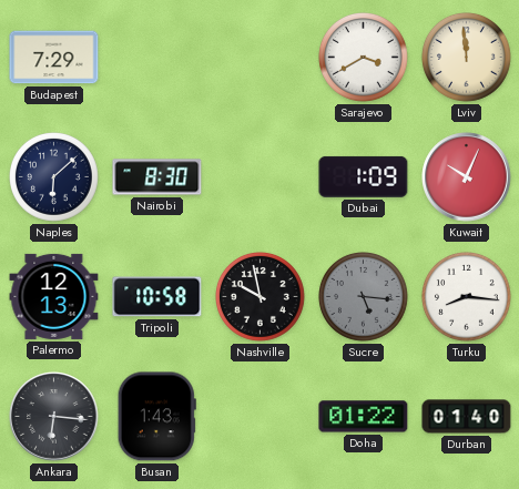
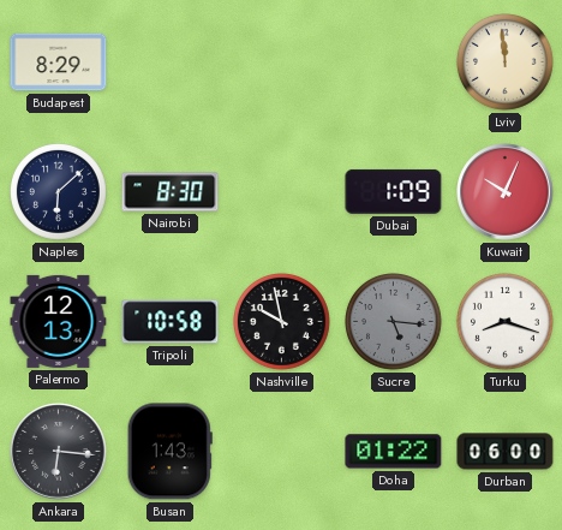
Budapest: 7:29 -> 8:29
Sarajevo: 3:40 -> none
Turku: 8:16 -> 8:18
Durban: 01:40 -> 06:00
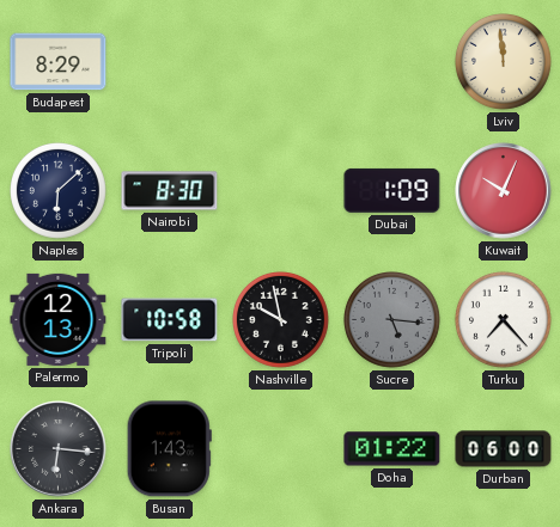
Turku: 8:18 -> 7:23
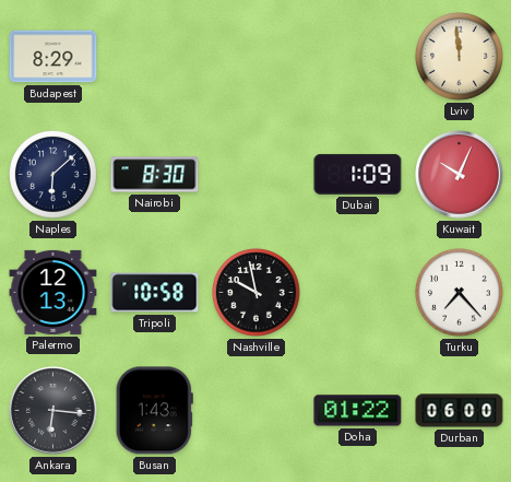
Sucre: 5:16 -> none
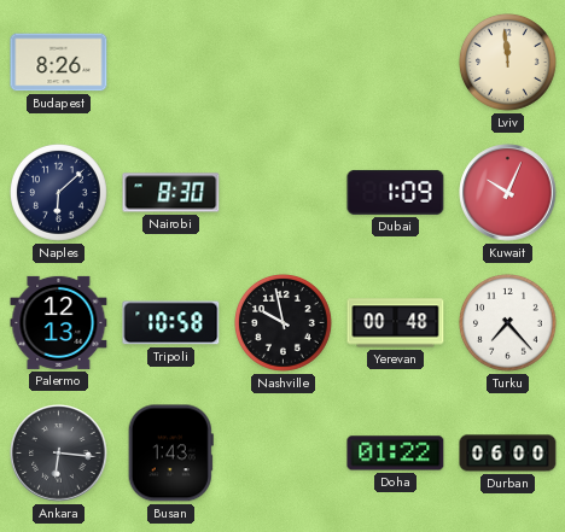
Budapest: 8:29 -> 8:26
Yerevan: none -> 00:48
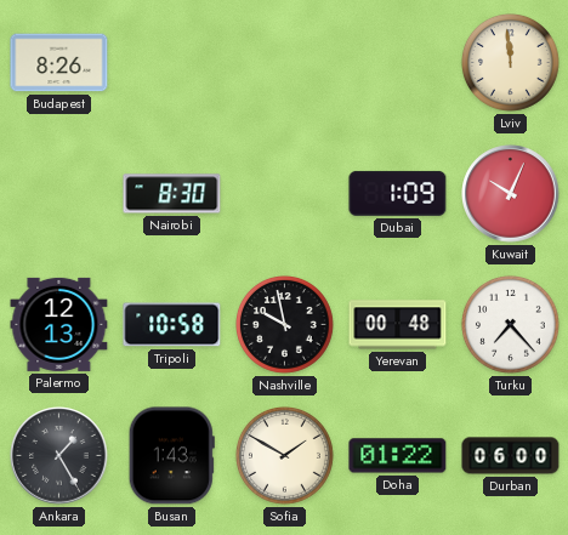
Naples: 6:08 -> none
Ankara: 6:16 -> 1:25
Sofia: none -> 1:50
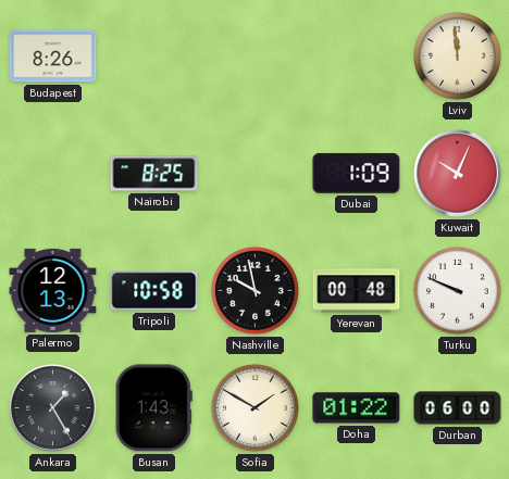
Nairobi: 8:30 -> 8:25
Turku: 7:23 -> 9:49
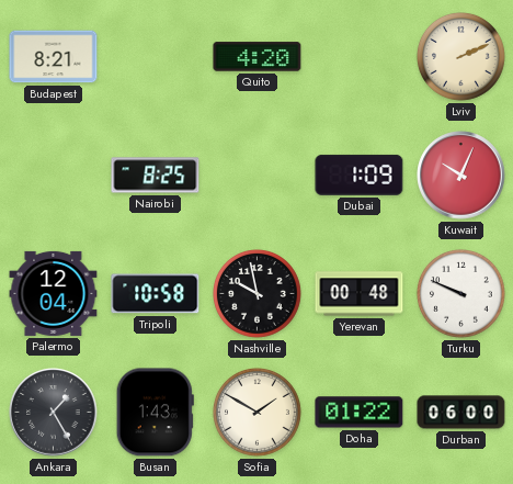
Budapest: 8:26 -> 8:21
Quito: none -> 4:20
Lviv: 11:59 -> 2:11
Palermo: 12:13 -> 12:04
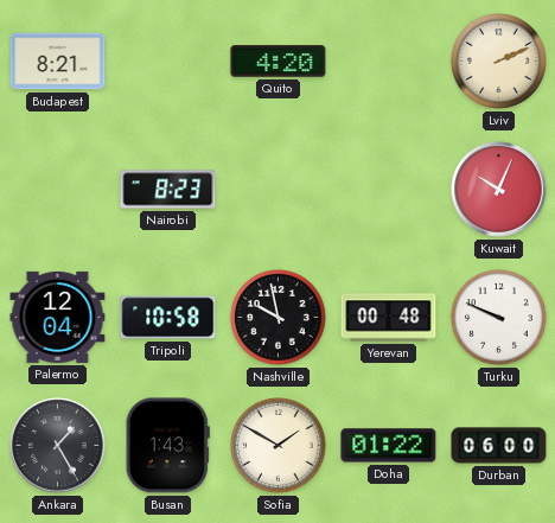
Nairobi: 8:25 -> 8:23
Dubai: 1:09 -> none
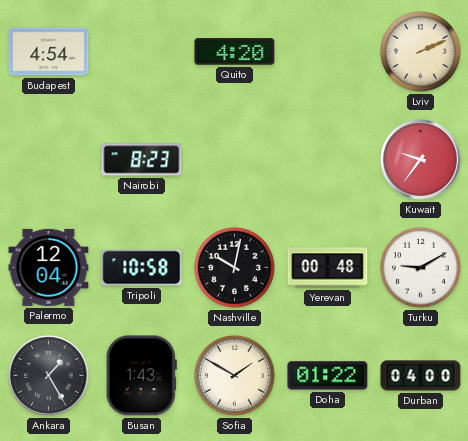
Budapest: 8:21 -> 4:54
Kuwait: 10:04 -> 9:36
Nashville: 9:58 -> 10:02
Turku: 9:49 -> 9:10
Durban: 06:00 -> 04:00
